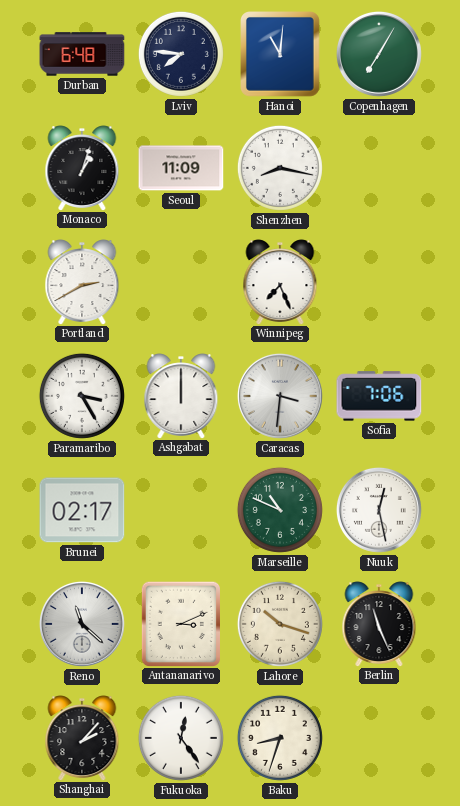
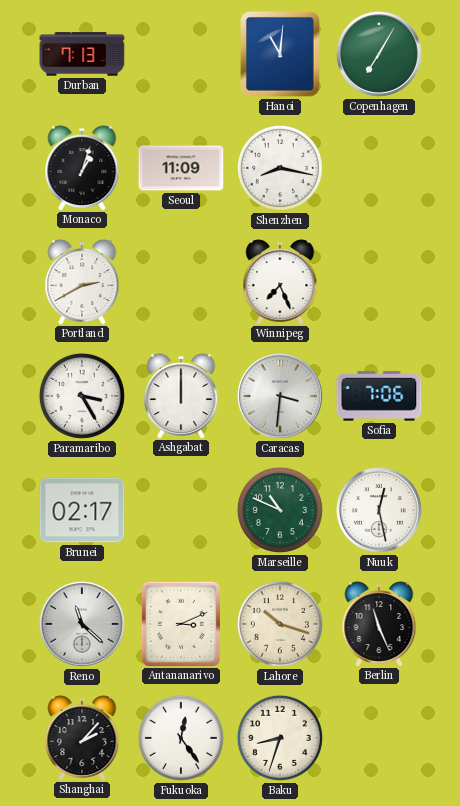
Durban: 6:48 -> 7:13
Lviv: 7:46 -> none
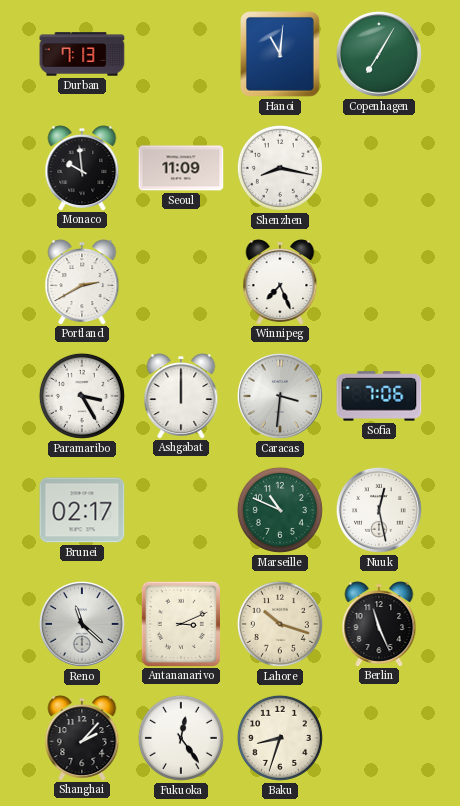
Monaco: 1:03 -> 9:59
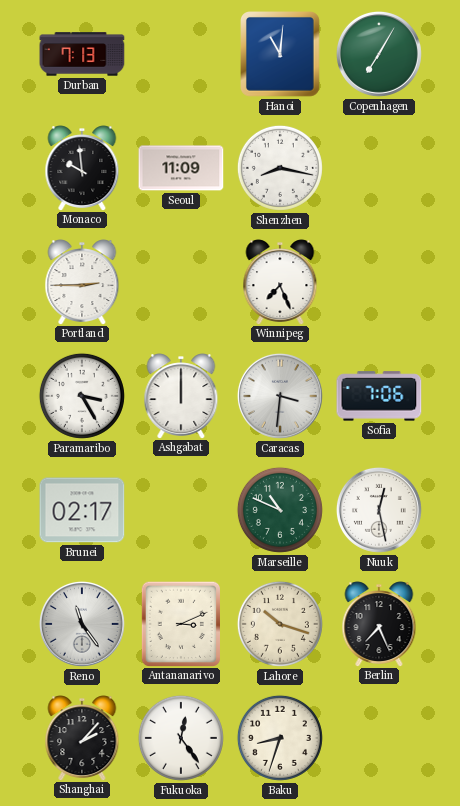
Portland: 2:40 -> 2:45
Reno: 11:22 -> 11:24
Berlin: 11:26 -> 7:26
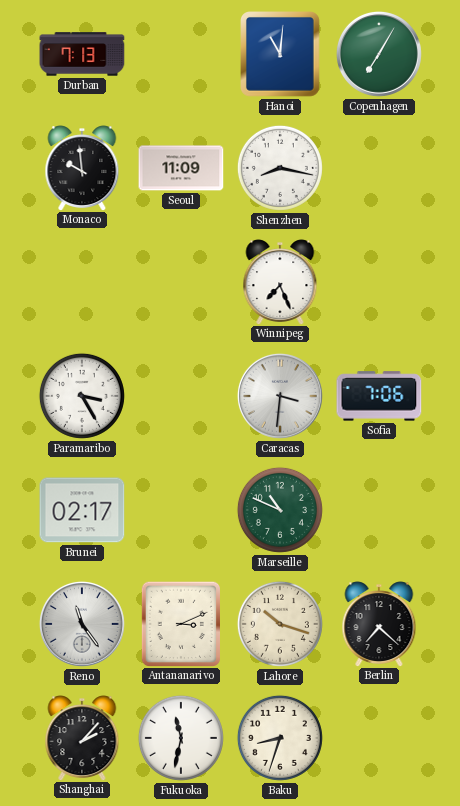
Portland: 2:45 -> none
Ashgabat: 12:00 -> none
Nuuk: 12:28 -> none
Berlin: 7:26 -> 7:22
Fukuoka: 12:24 -> 11:32
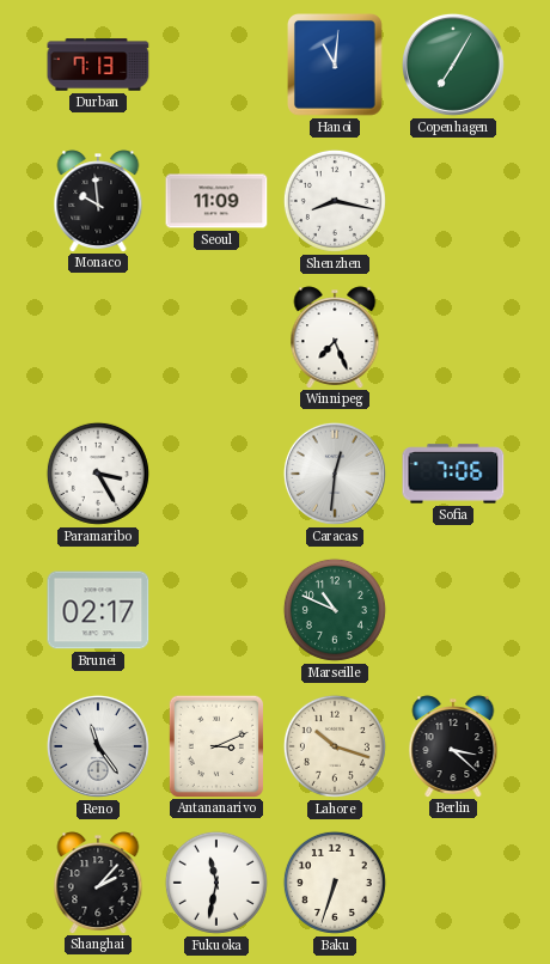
Caracas: 3:31 -> 12:31
Berlin: 7:22 -> 3:22
Baku: 8:33 -> 6:33
